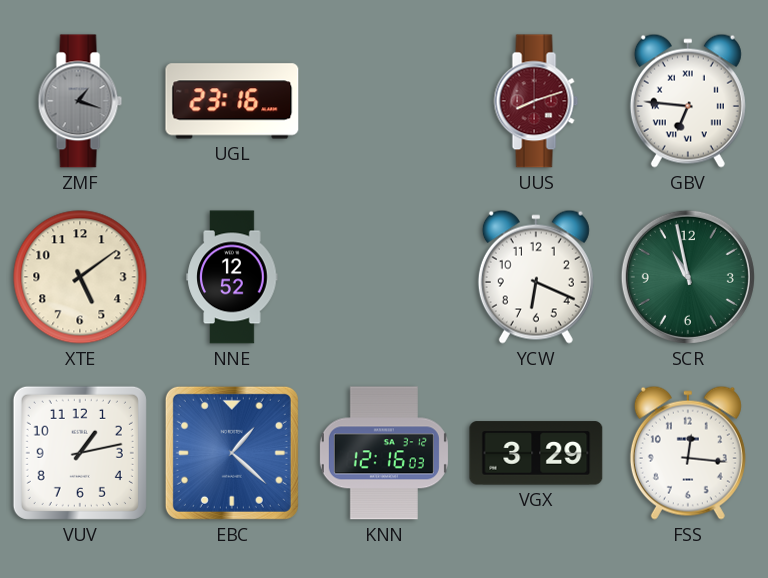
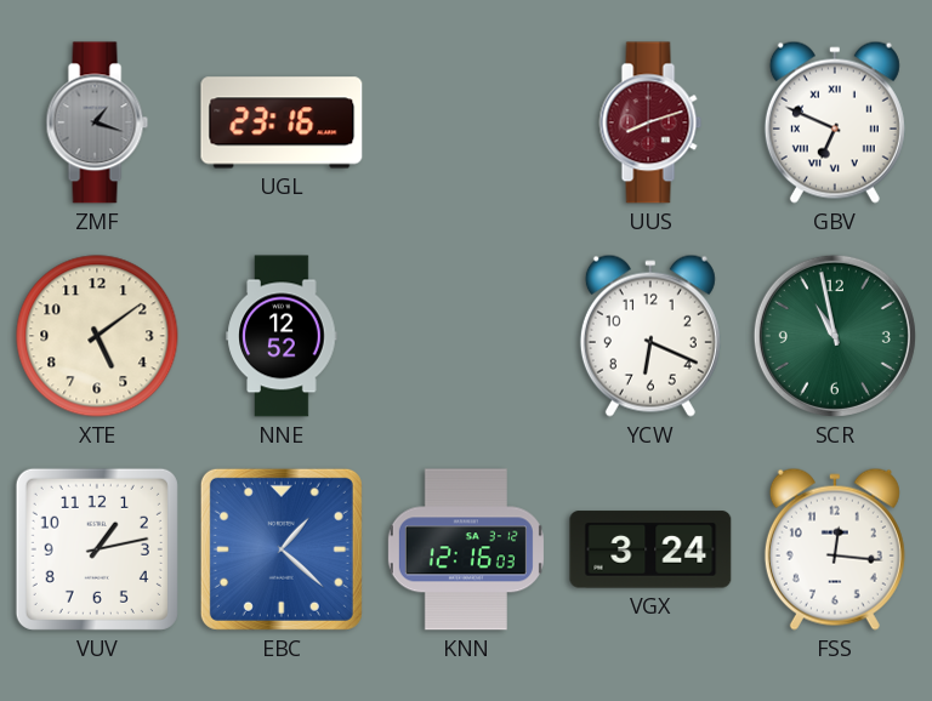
GBV: 6:46 -> 6:49
VGX: 3:29 -> 3:24
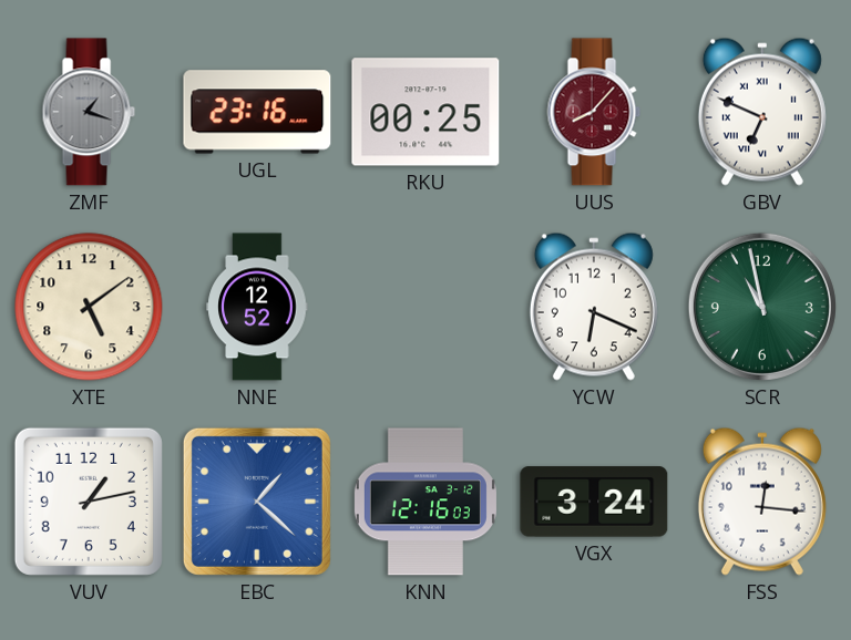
RKU: none -> 00:25
UUS: 8:12 -> 8:07
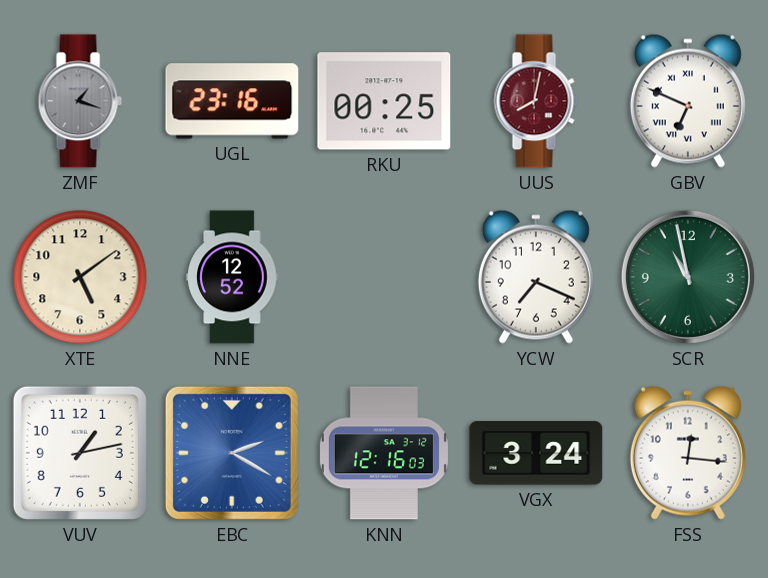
UUS: 8:07 -> 8:02
YCW: 6:19 -> 7:19
EBC: 1:22 -> 2:20
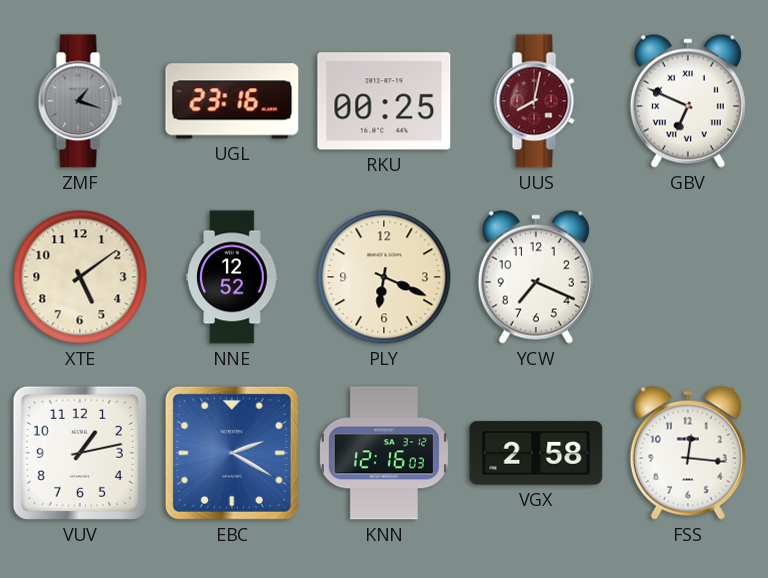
PLY: none -> 6:19
SCR: 10:58 -> none
VGX: 3:24 -> 2:58
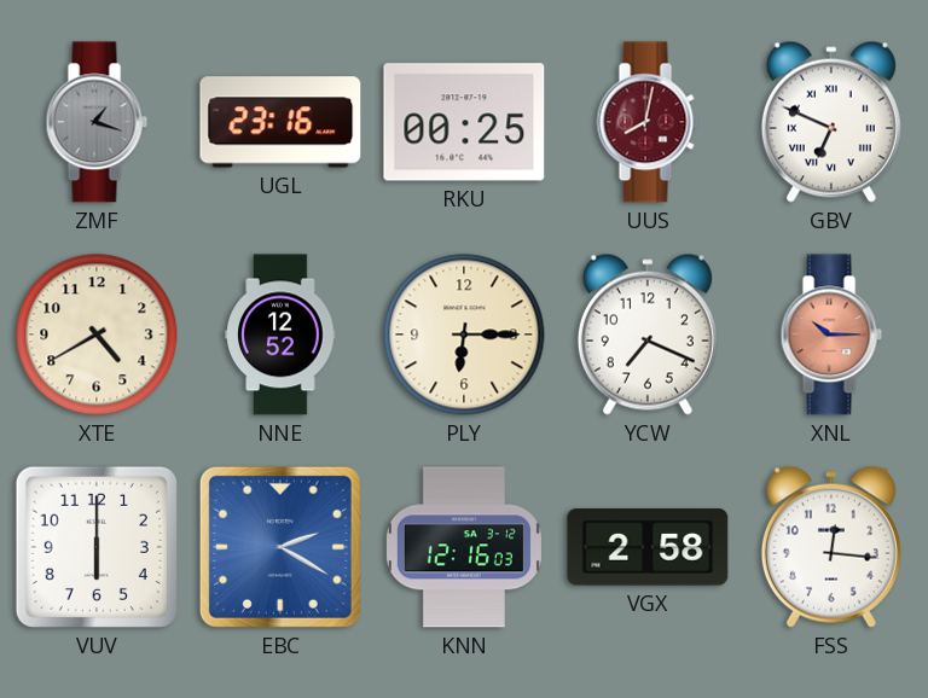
XTE: 5:09 -> 4:40
PLY: 6:19 -> 6:15
XNL: none -> 10:15
VUV: 1:13 -> 6:00
